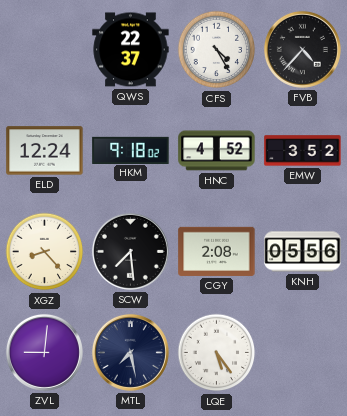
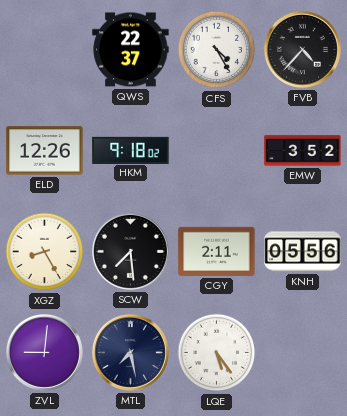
ELD: 12:24 -> 12:26
HNC: 4:52 -> none
XGZ: 8:23 -> 8:25
CGY: 2:08 -> 2:11
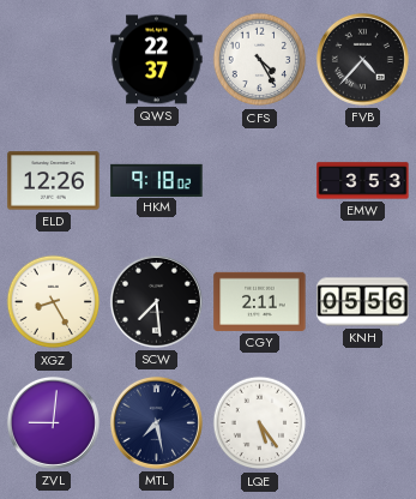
EMW: 3:52 -> 3:53
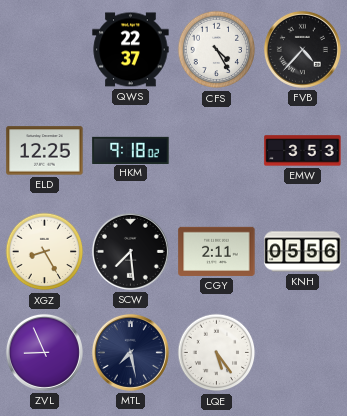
ELD: 12:26 -> 12:25
ZVL: 9:01 -> 8:56
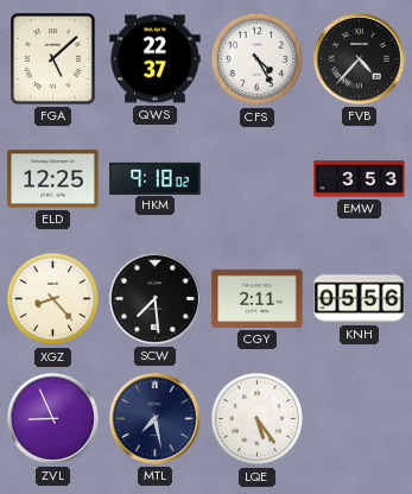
FGA: none -> 5:08
XGZ: 8:25 -> 8:23
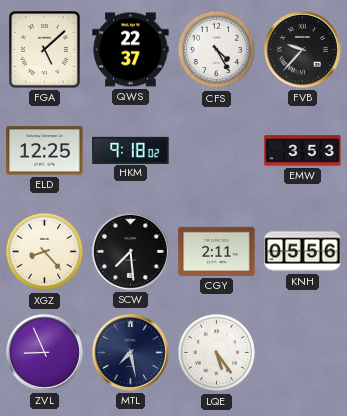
FVB: 4:37 -> 9:37
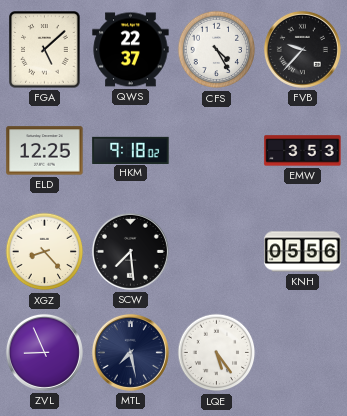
CGY: 2:11 -> none
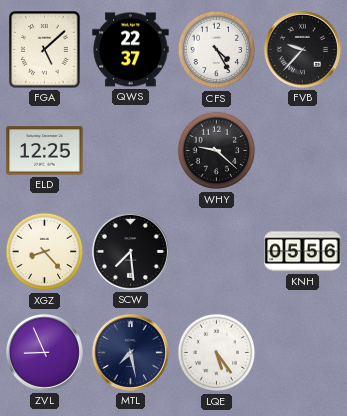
HKM: 9:18 -> none
WHY: none -> 9:22
EMW: 3:53 -> none
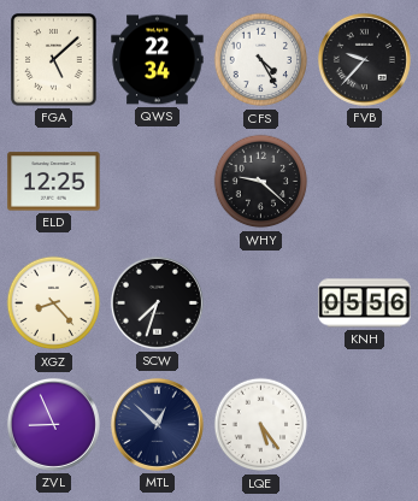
QWS: 22:37 -> 22:34
SCW: 7:29 -> 7:33
MTL: 7:28 -> 12:52
